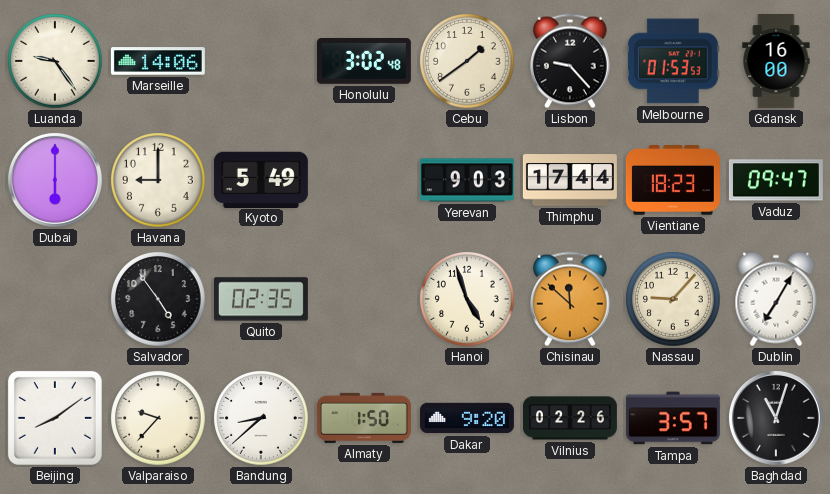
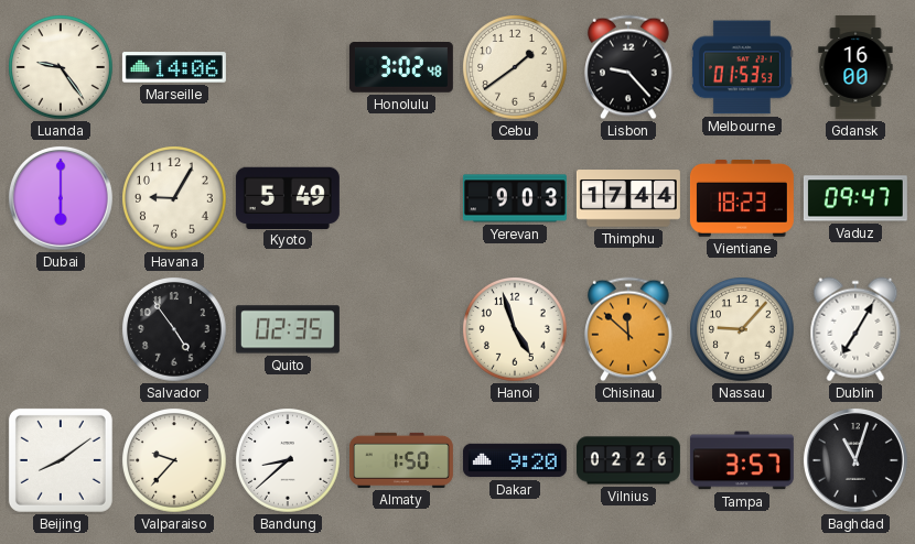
Havana: 9:00 -> 9:05
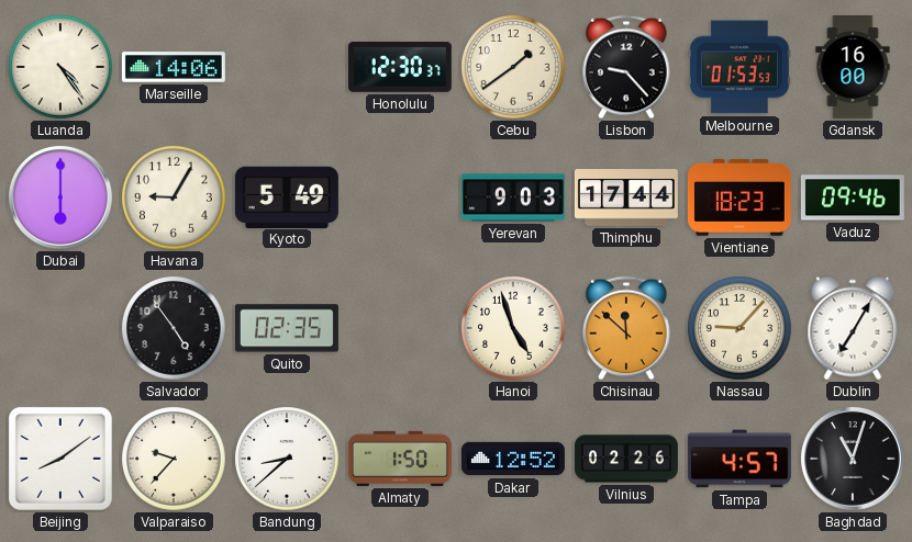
Luanda: 9:24 -> 4:24
Honolulu: 3:02 -> 12:30
Vaduz: 09:47 -> 09:46
Dakar: 9:20 -> 12:52
Tampa: 3:57 -> 4:57
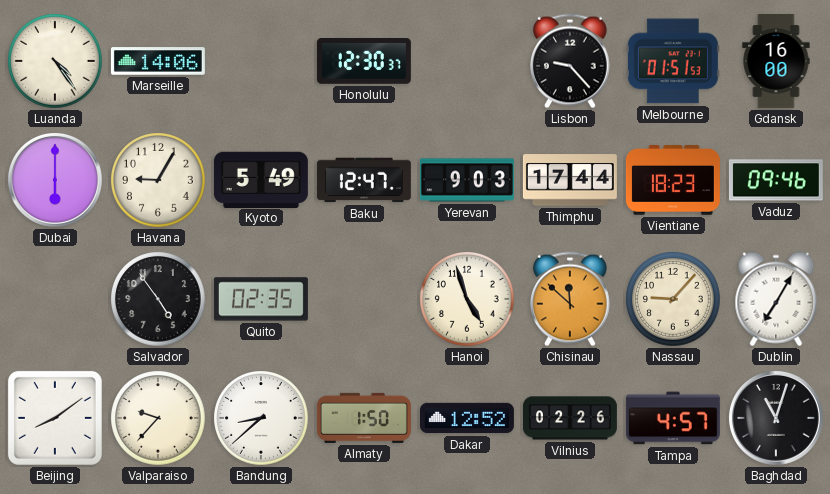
Cebu: 1:39 -> none
Melbourne: 01:53 -> 01:51
Baku: none -> 12:47
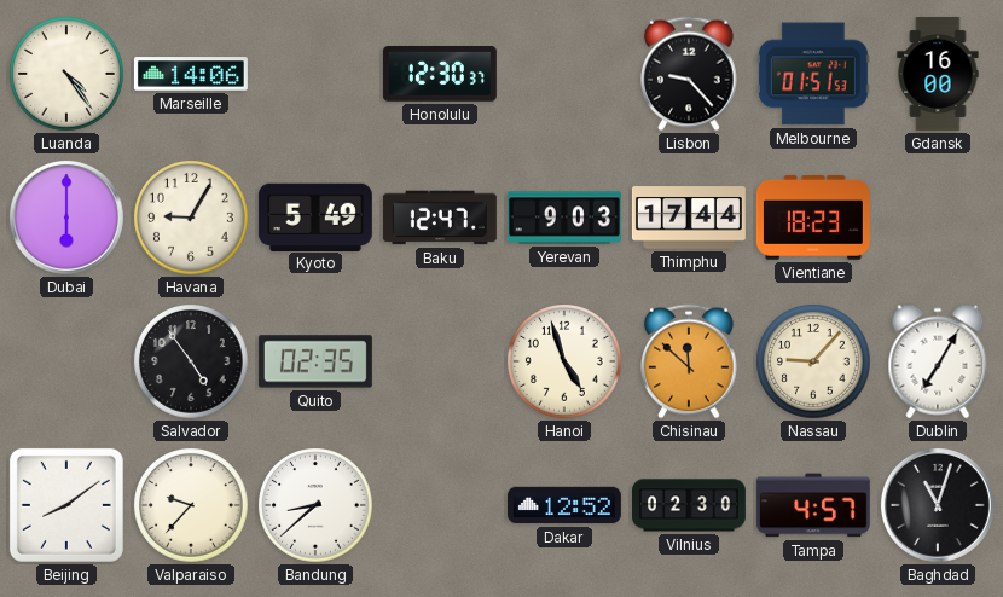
Vaduz: 09:46 -> none
Almaty: 1:50 -> none
Vilnius: 02:26 -> 02:30
